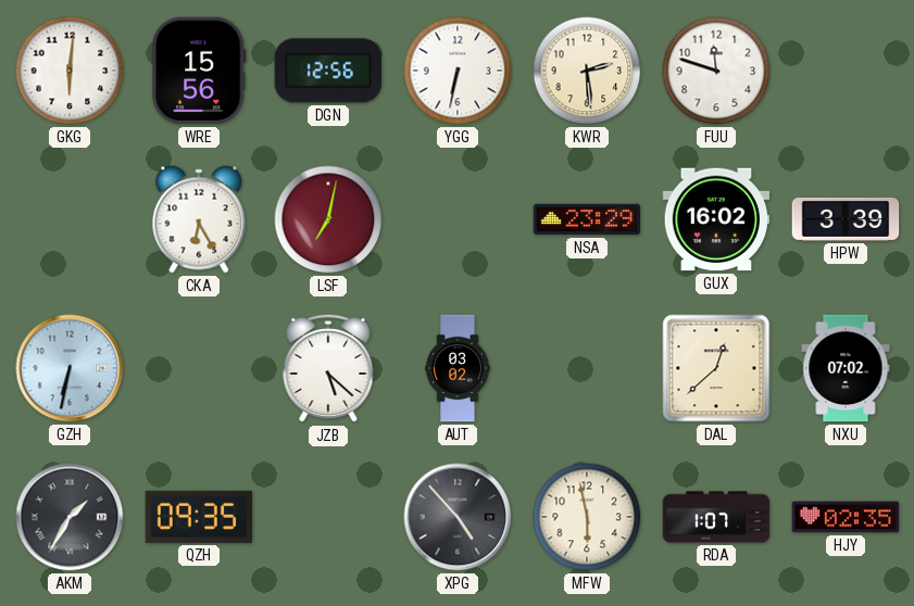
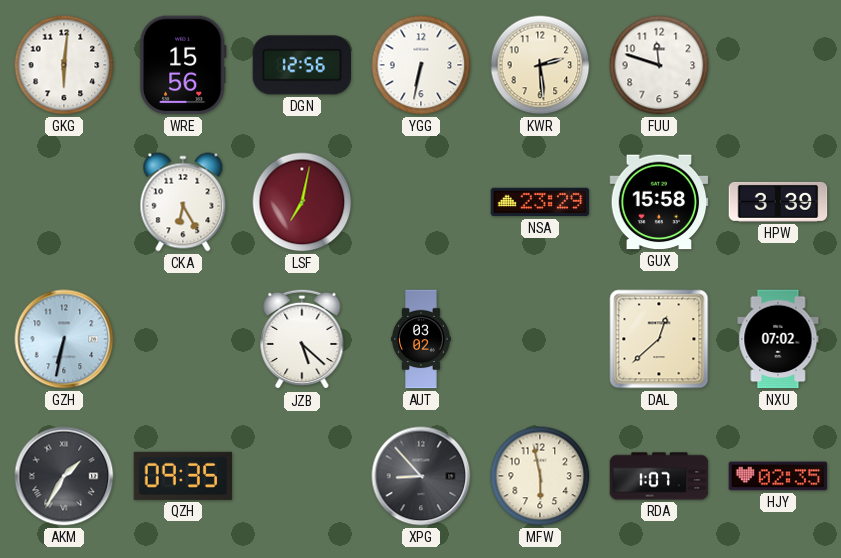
GUX: 16:02 -> 15:58
XPG: 4:53 -> 8:53
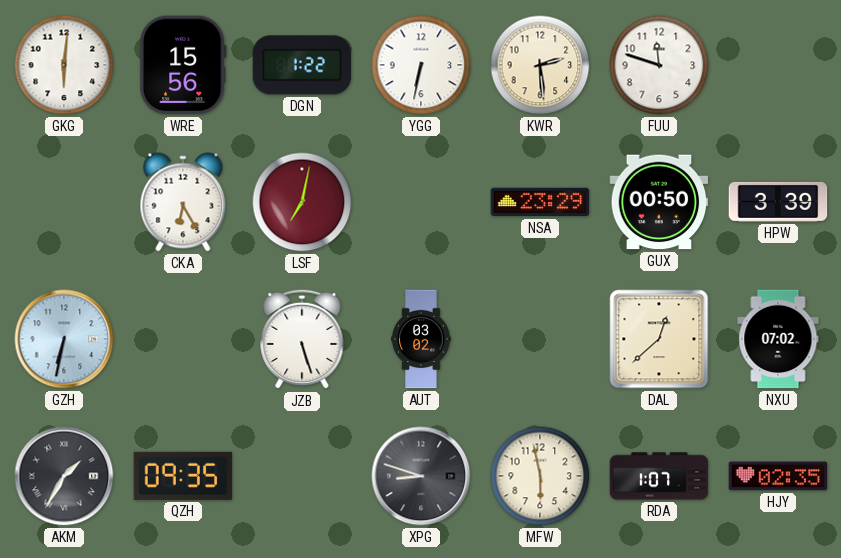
DGN: 12:56 -> 1:22
GUX: 15:58 -> 00:50
JZB: 5:22 -> 5:27
XPG: 8:53 -> 8:48
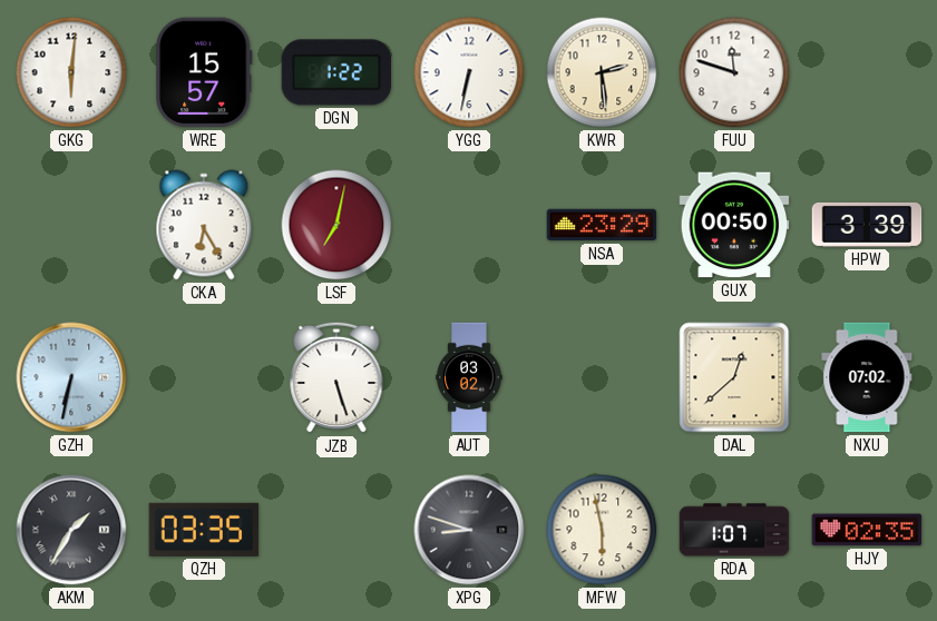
WRE: 15:56 -> 15:57
QZH: 09:35 -> 03:35
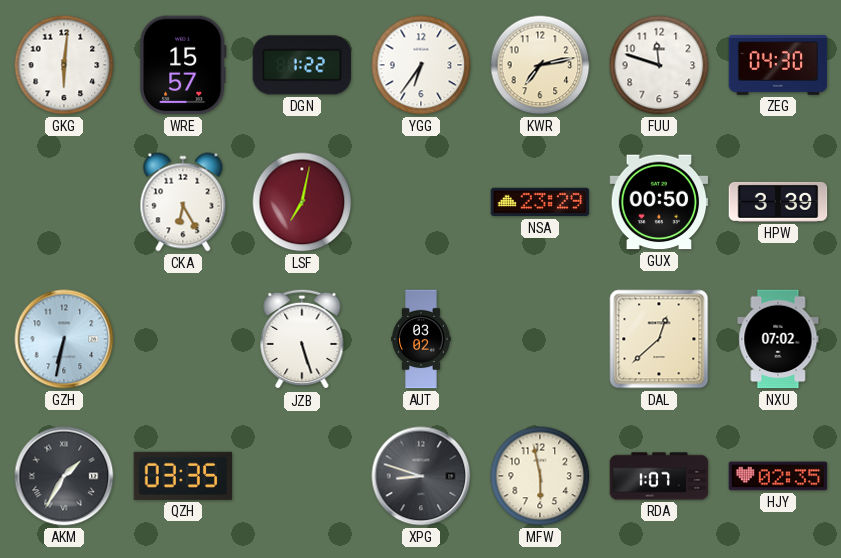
YGG: 6:32 -> 6:36
KWR: 2:29 -> 7:13
ZEG: none -> 04:30
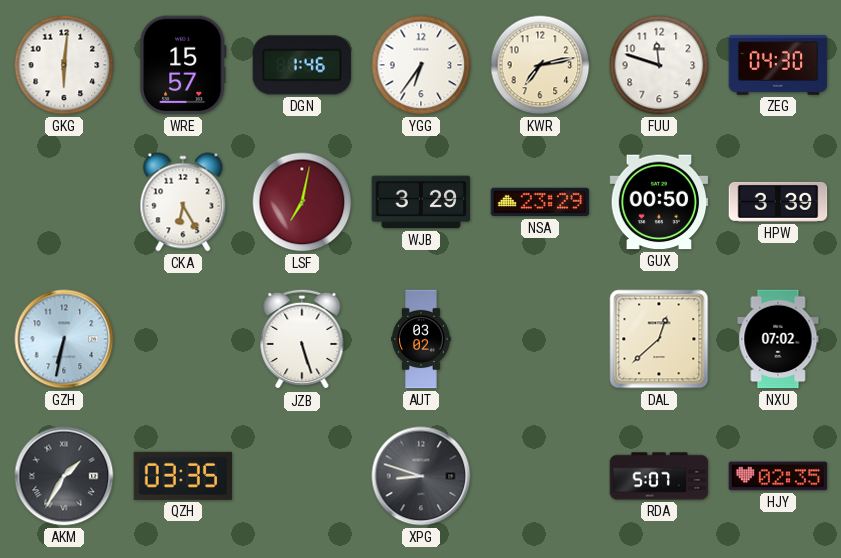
DGN: 1:22 -> 1:46
WJB: none -> 3:29
MFW: 5:58 -> none
RDA: 1:07 -> 5:07
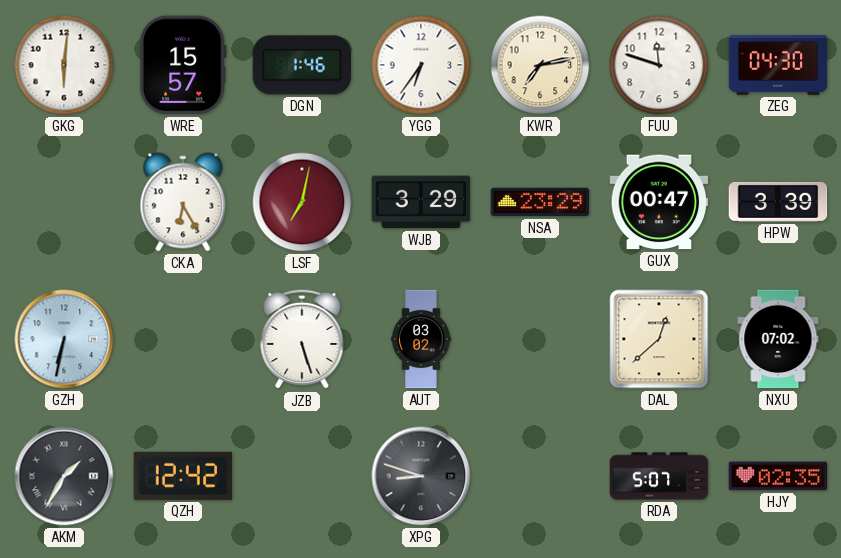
GUX: 00:50 -> 00:47
QZH: 03:35 -> 12:42
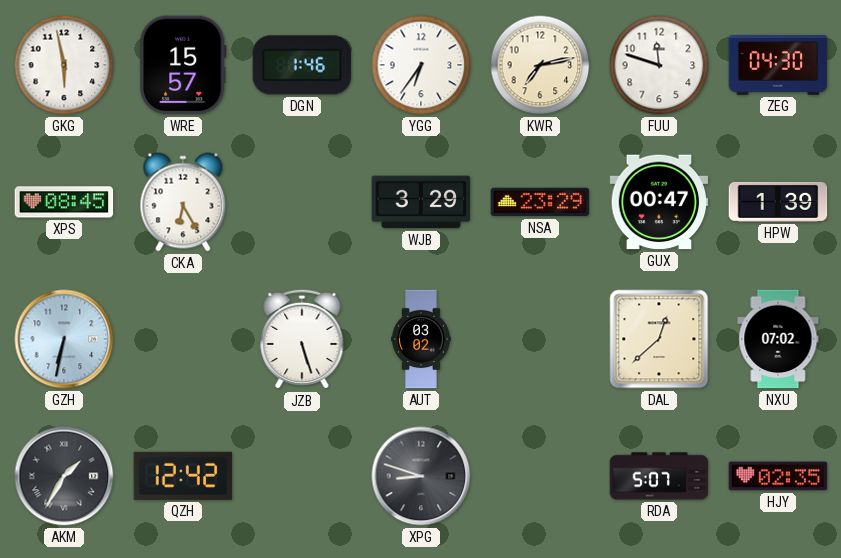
GKG: 6:01 -> 5:58
XPS: none -> 08:45
LSF: 7:02 -> none
HPW: 3:39 -> 1:39
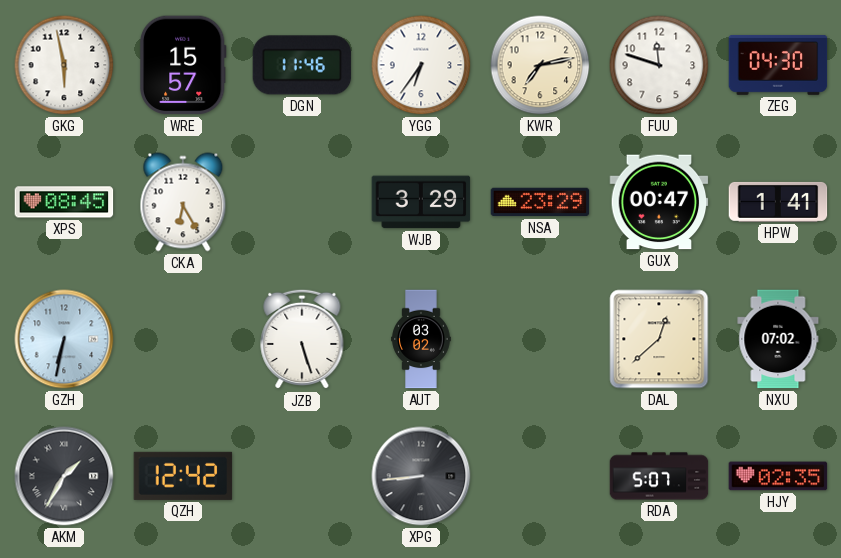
DGN: 1:46 -> 11:46
HPW: 1:39 -> 1:41
XPG: 8:48 -> 8:44
